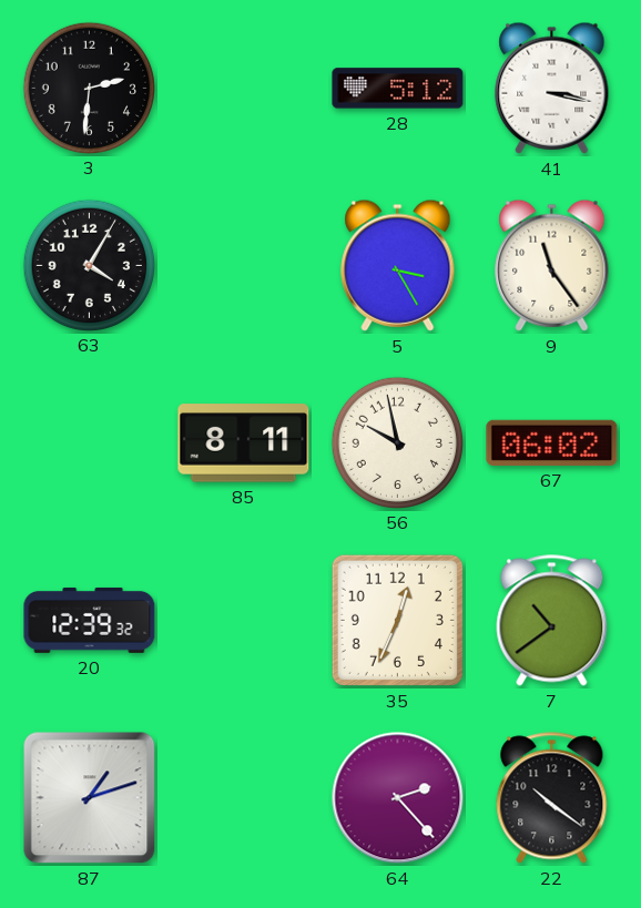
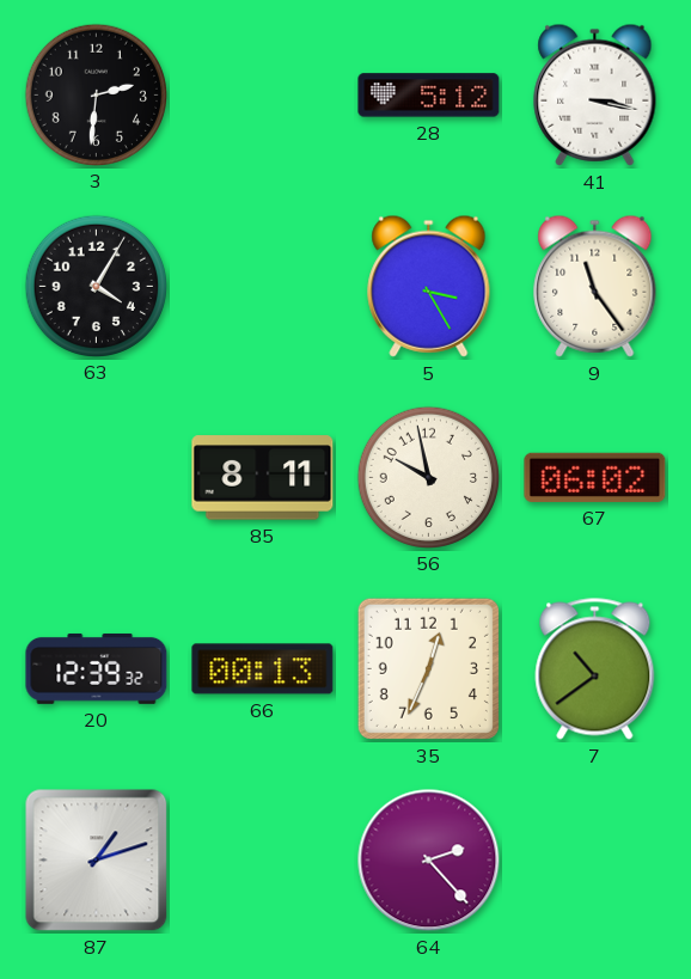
66: none -> 00:13
22: 10:21 -> none
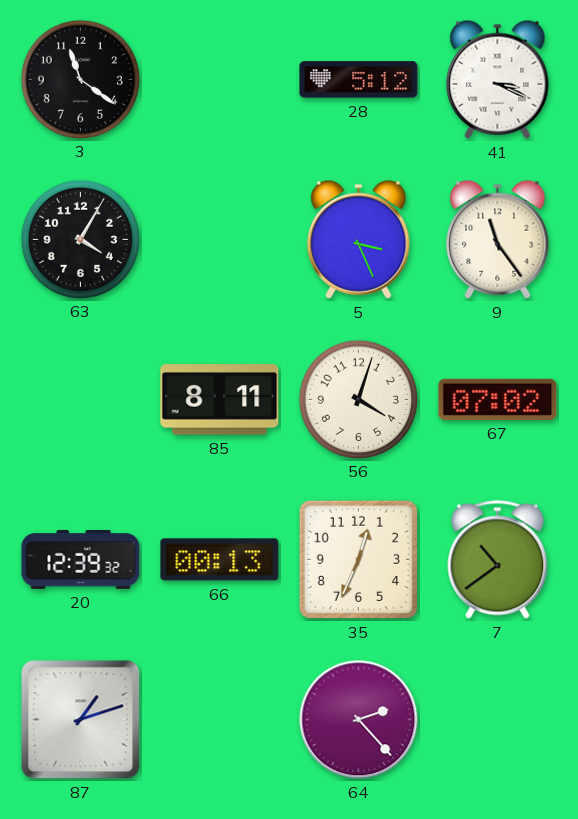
3: 2:31 -> 11:21
41: 3:17 -> 3:19
5: 3:25 -> 3:26
56: 9:58 -> 4:03
67: 06:02 -> 07:02
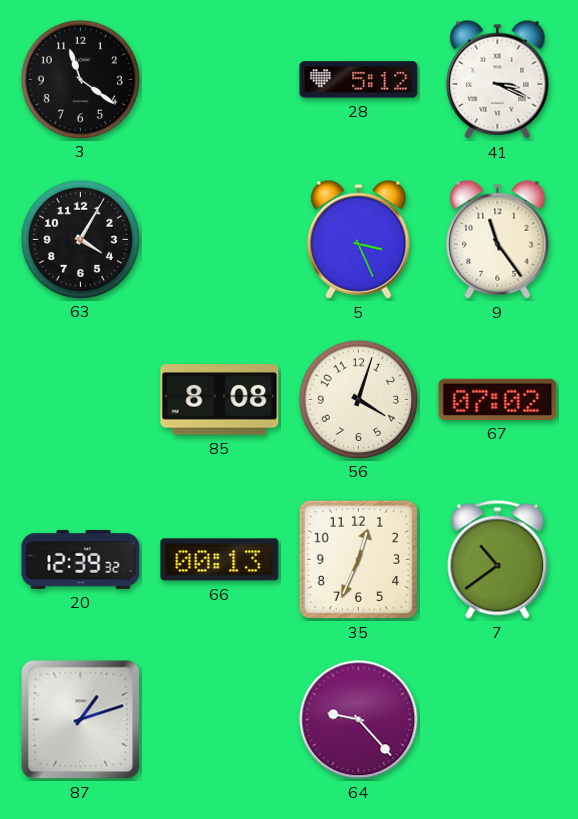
85: 8:11 -> 8:08
64: 2:23 -> 9:23
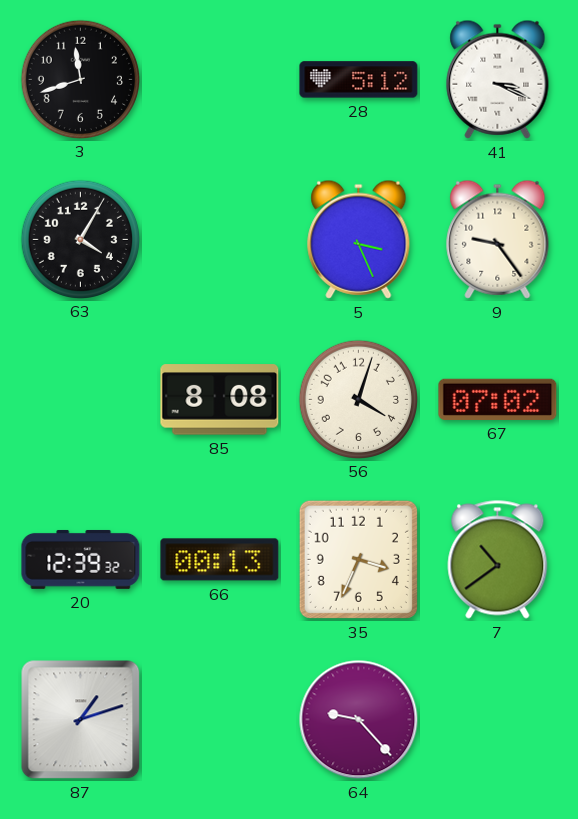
3: 11:21 -> 11:42
9: 11:24 -> 9:24
35: 12:34 -> 3:34
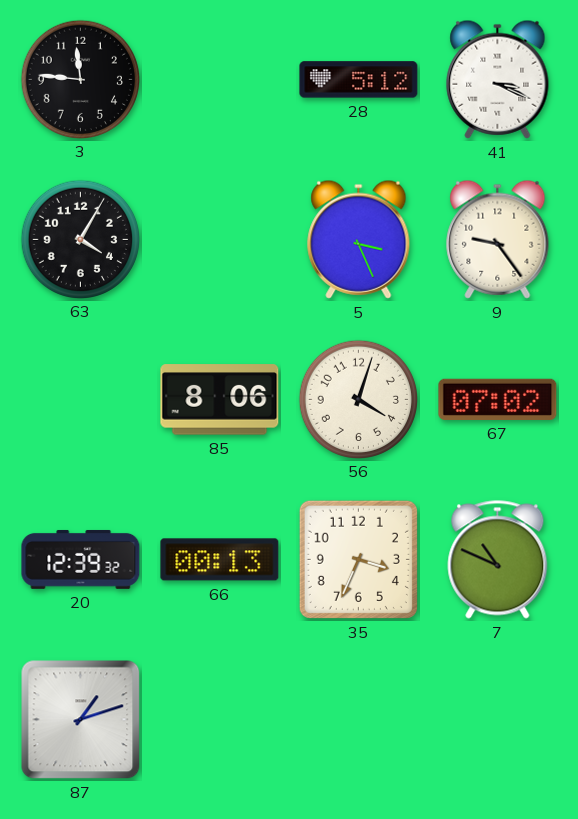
3: 11:42 -> 11:46
85: 8:08 -> 8:06
7: 10:39 -> 10:49
64: 9:23 -> none
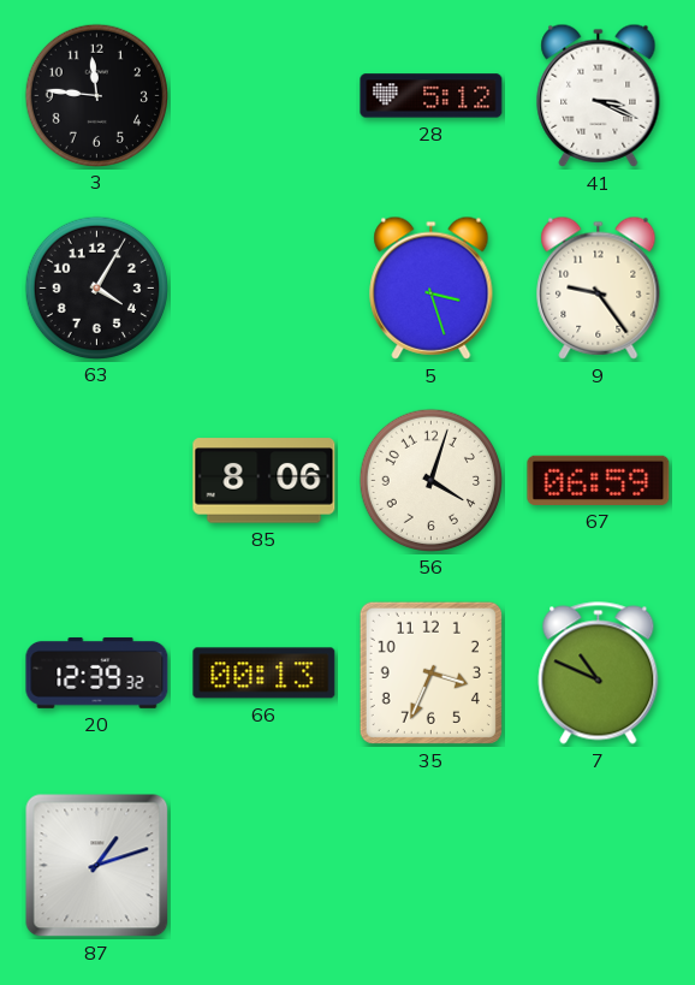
5: 3:26 -> 3:27
67: 07:02 -> 06:59
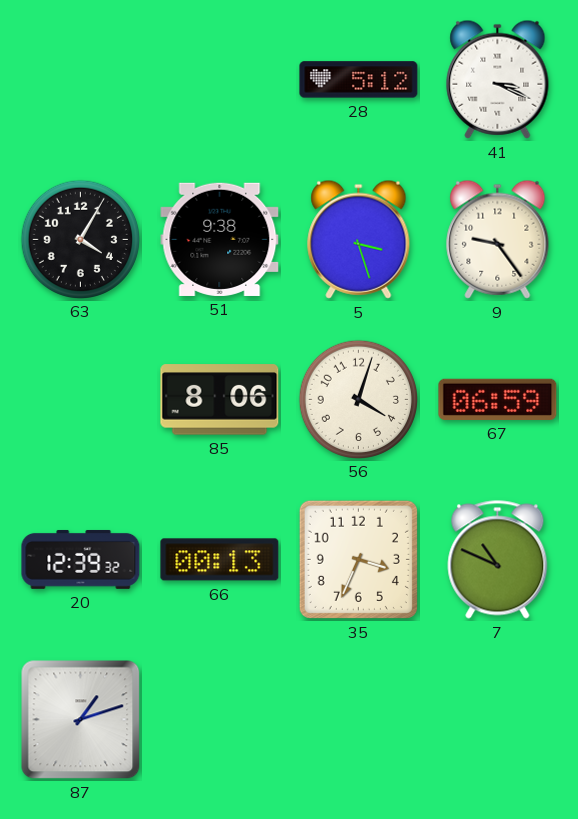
3: 11:46 -> none
51: none -> 9:38
